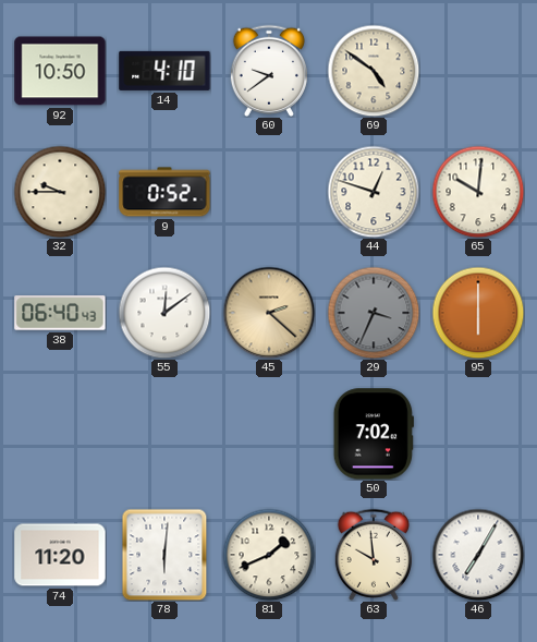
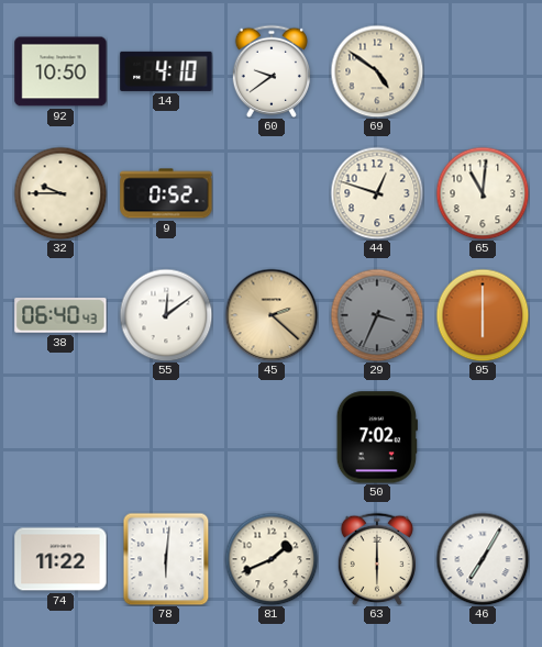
65: 10:01 -> 11:01
74: 11:20 -> 11:22
63: 9:59 -> 6:00
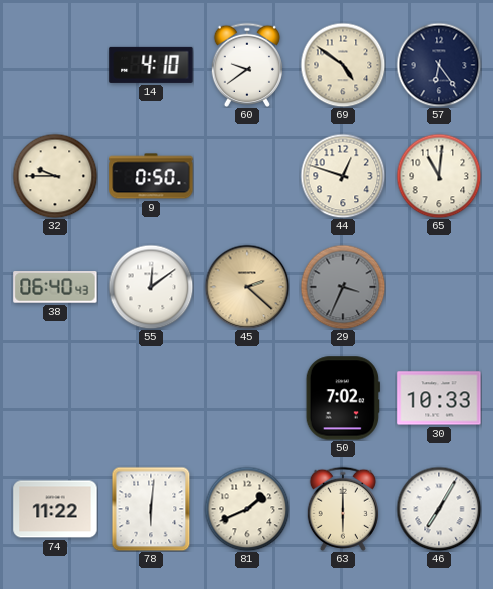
92: 10:50 -> none
57: none -> 6:24
9: 0:52 -> 0:50
95: 6:00 -> none
30: none -> 10:33
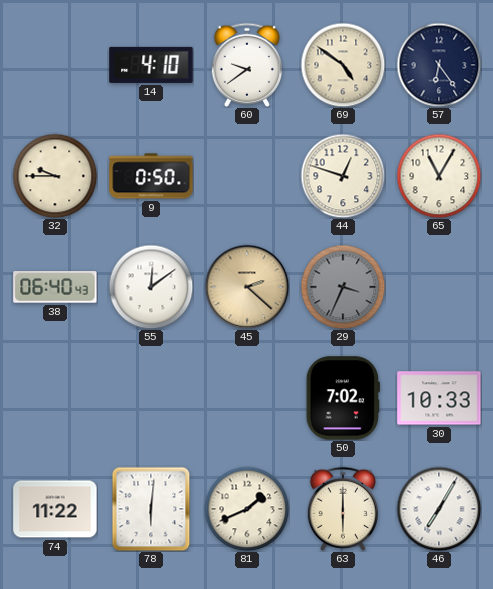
65: 11:01 -> 11:05
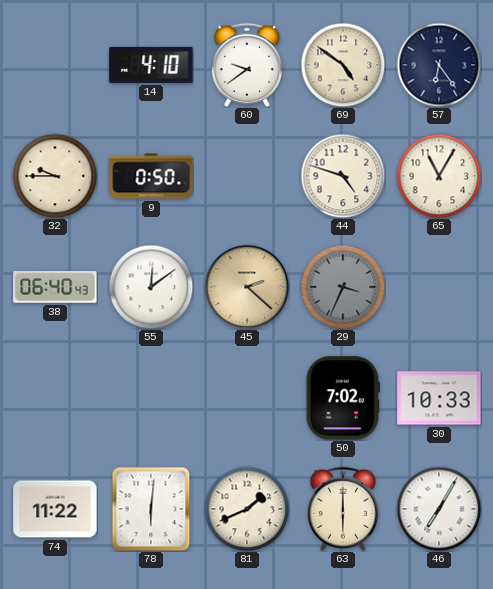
44: 12:48 -> 4:48
